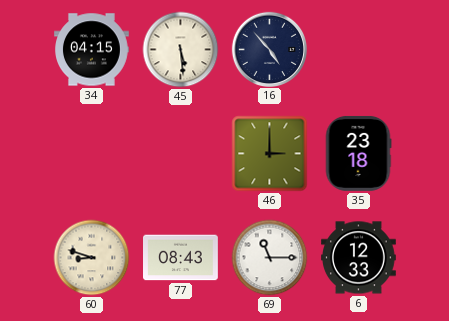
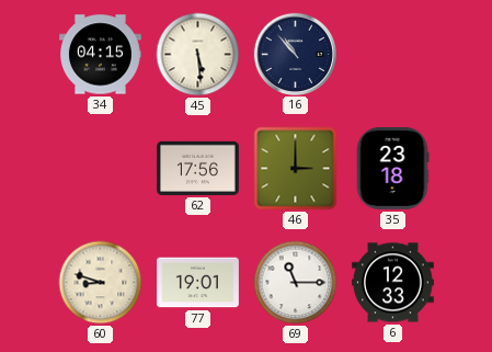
16: 4:53 -> 10:53
62: none -> 17:56
77: 08:43 -> 19:01
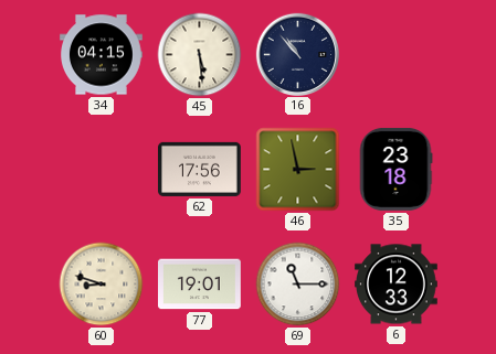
46: 3:00 -> 2:58
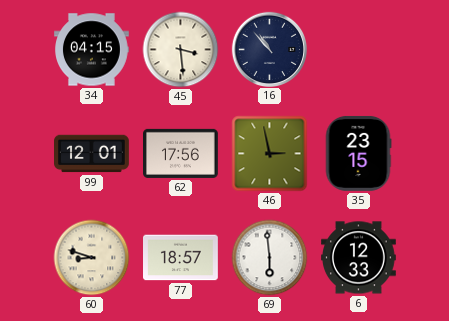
45: 5:29 -> 3:29
99: none -> 12:01
35: 23:18 -> 23:15
77: 19:01 -> 18:57
69: 11:15 -> 5:59
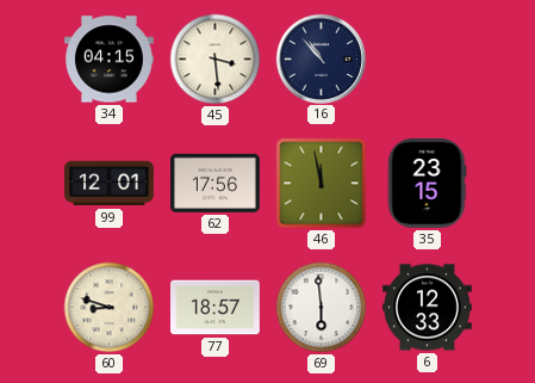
46: 2:58 -> 11:58
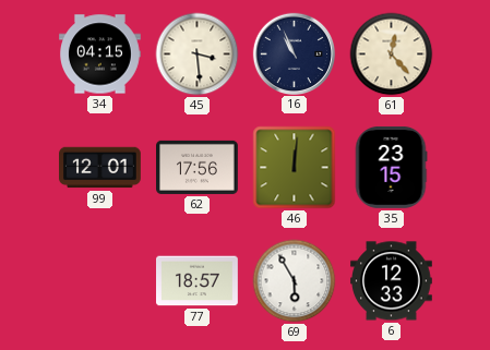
16: 10:53 -> 10:56
61: none -> 12:23
46: 11:58 -> 12:01
60: 8:48 -> none
69: 5:59 -> 5:55
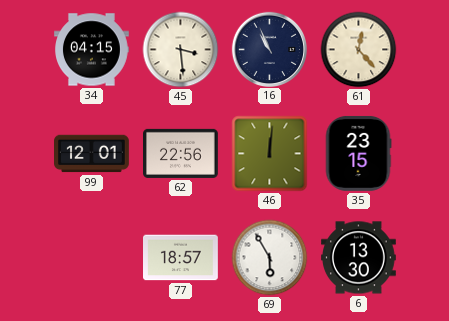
62: 17:56 -> 22:56
6: 12:33 -> 13:30
